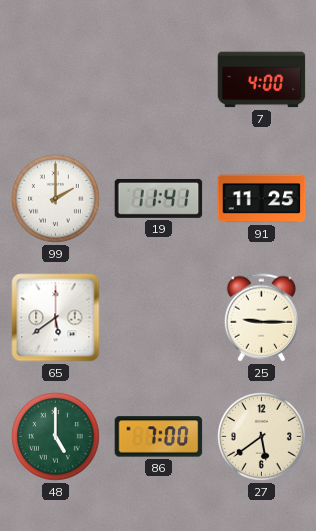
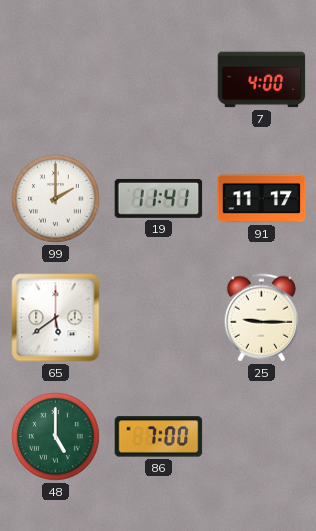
91: 11:25 -> 11:17
27: 5:39 -> none
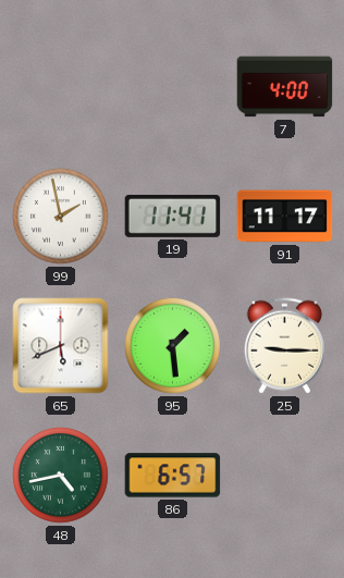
99: 2:00 -> 1:58
65: 5:39 -> 5:41
95: none -> 1:29
48: 5:00 -> 4:43
86: 7:00 -> 6:57
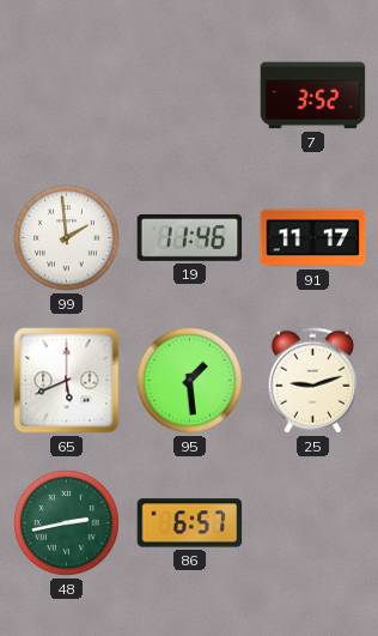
7: 4:00 -> 3:52
99: 1:58 -> 1:59
19: 11:41 -> 11:46
25: 9:15 -> 9:12
48: 4:43 -> 2:43
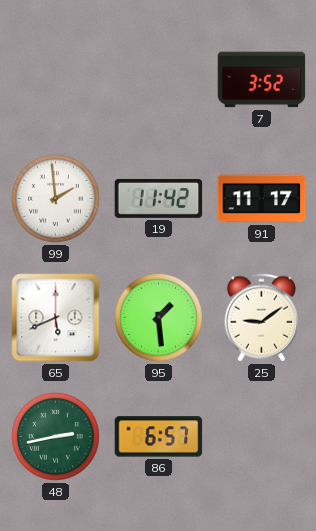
19: 11:46 -> 11:42
25: 9:12 -> 9:09
